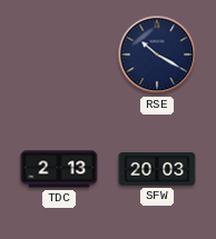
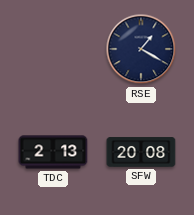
RSE: 10:20 -> 1:20
SFW: 20:03 -> 20:08
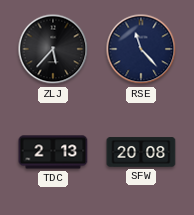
ZLJ: none -> 5:37
RSE: 1:20 -> 11:23
